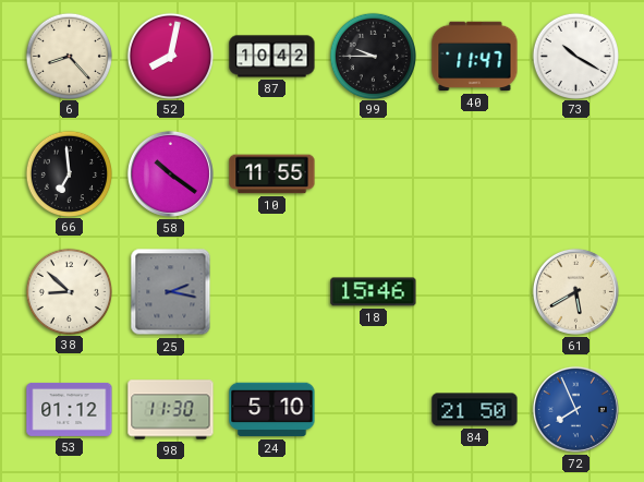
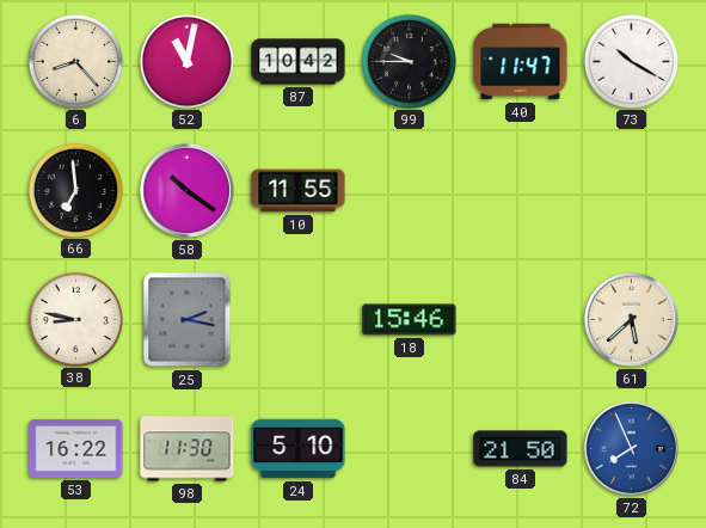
52: 8:02 -> 11:02
38: 8:52 -> 8:47
61: 5:40 -> 5:38
53: 01:12 -> 16:22
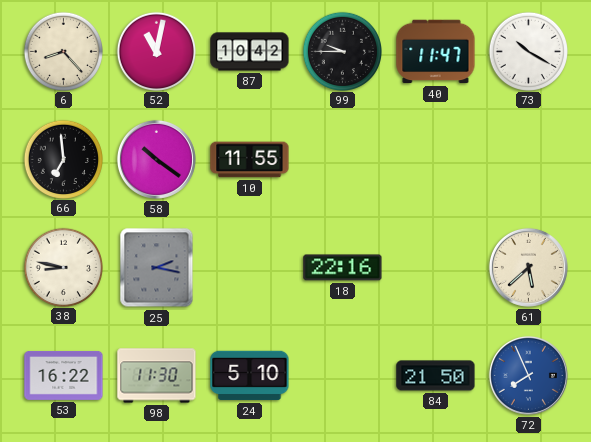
18: 15:46 -> 22:16
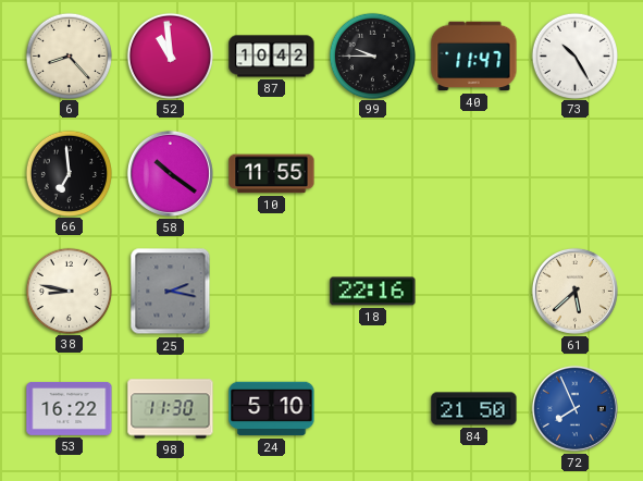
52: 11:02 -> 10:59
73: 10:20 -> 10:25
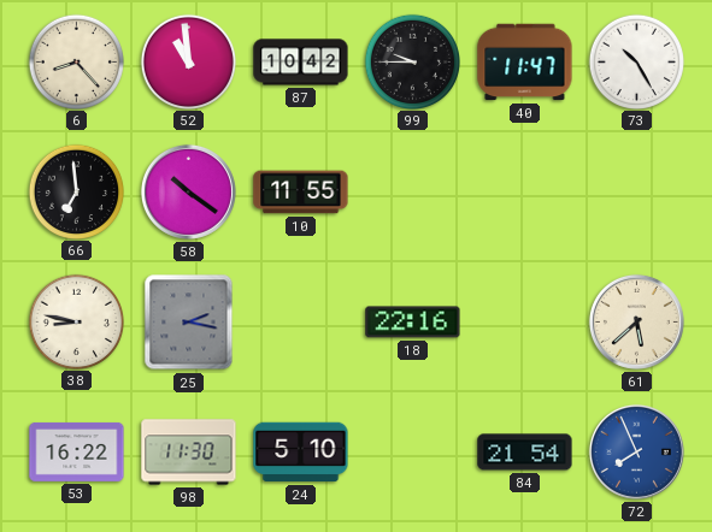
84: 21:50 -> 21:54
